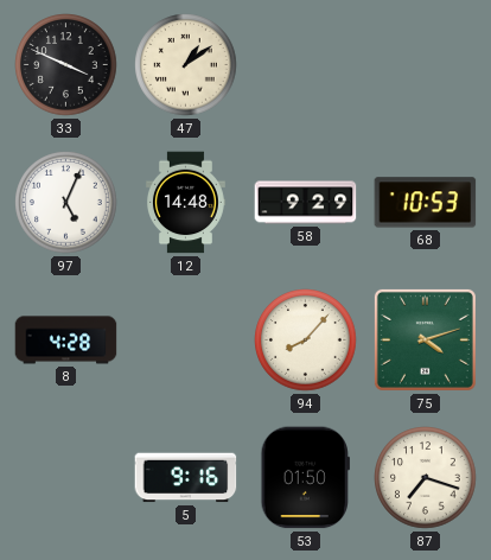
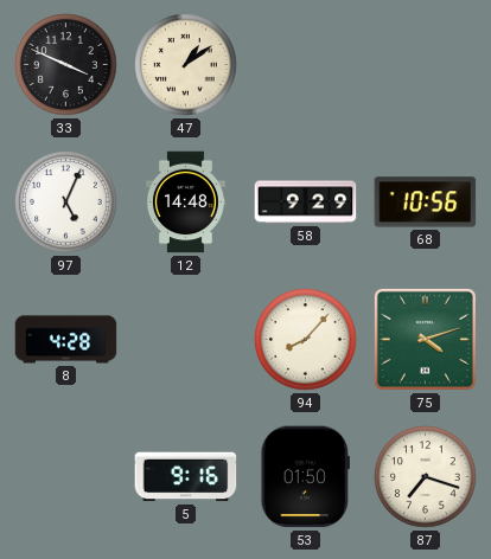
68: 10:53 -> 10:56
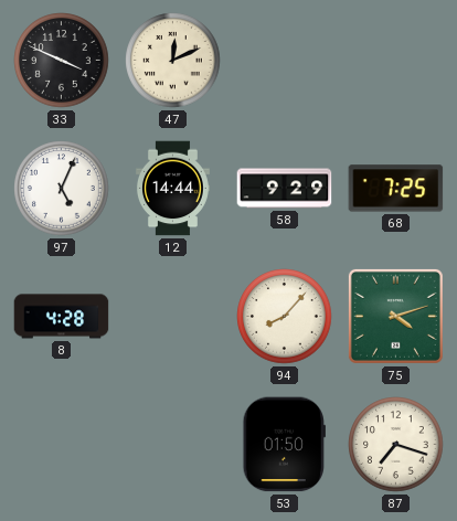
47: 1:09 -> 12:11
12: 14:48 -> 14:44
68: 10:56 -> 7:25
5: 9:16 -> none
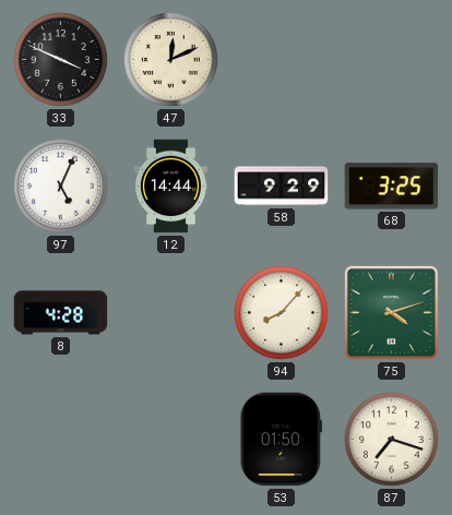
68: 7:25 -> 3:25
